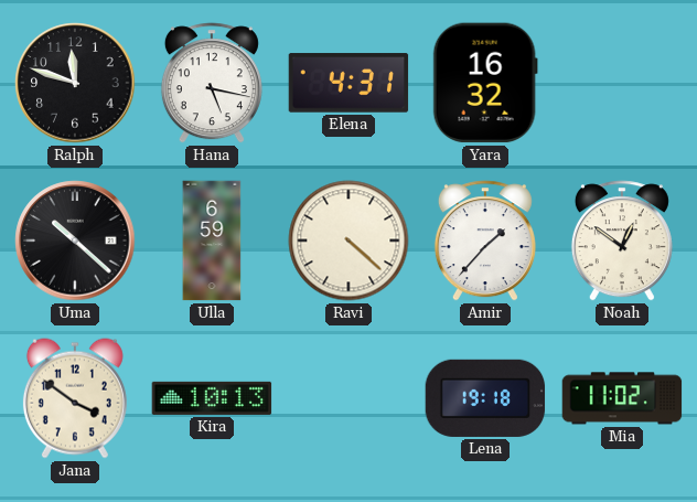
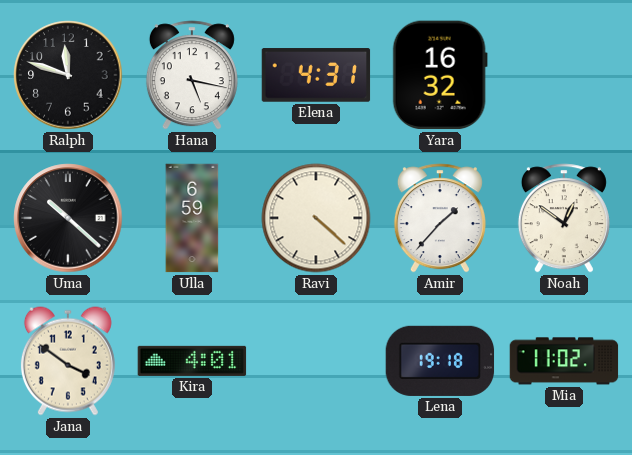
Kira: 10:13 -> 4:01
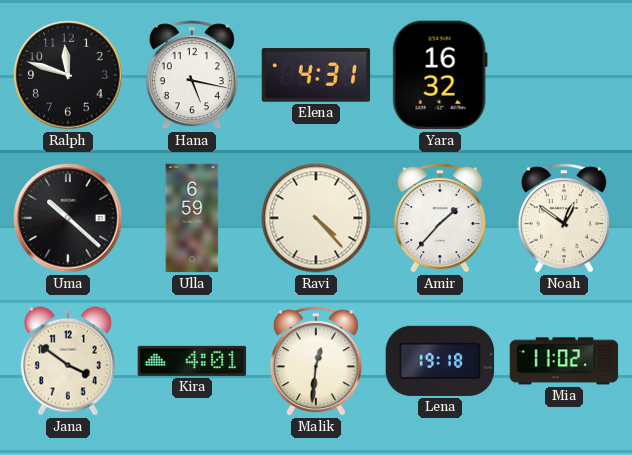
Ravi: 4:22 -> 4:23
Malik: none -> 12:31
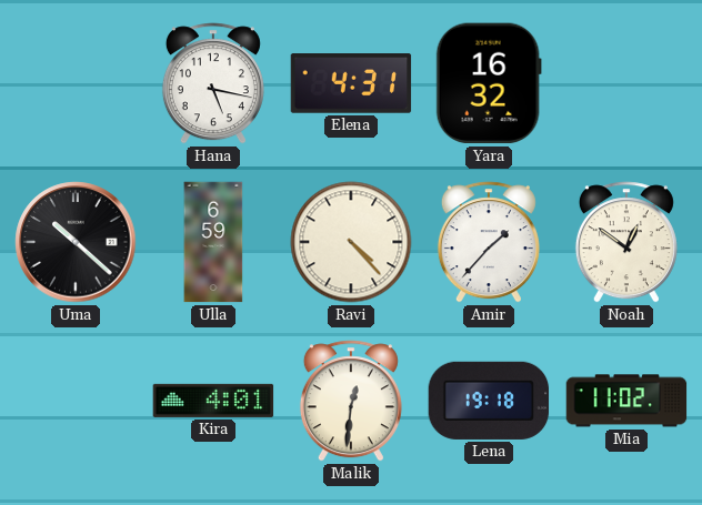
Ralph: 11:48 -> none
Jana: 3:51 -> none
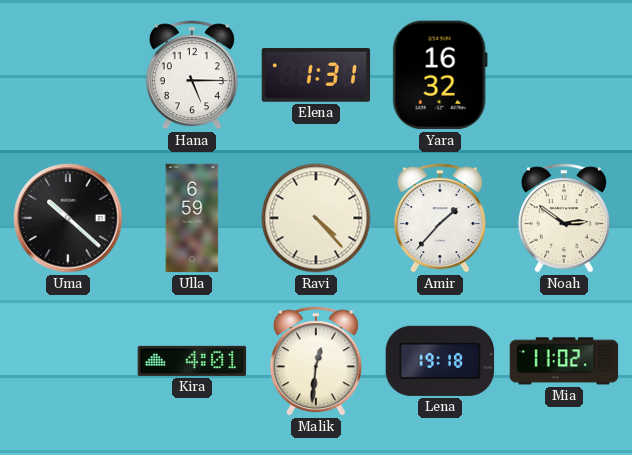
Hana: 5:17 -> 5:15
Elena: 4:31 -> 1:31
Noah: 12:51 -> 2:51
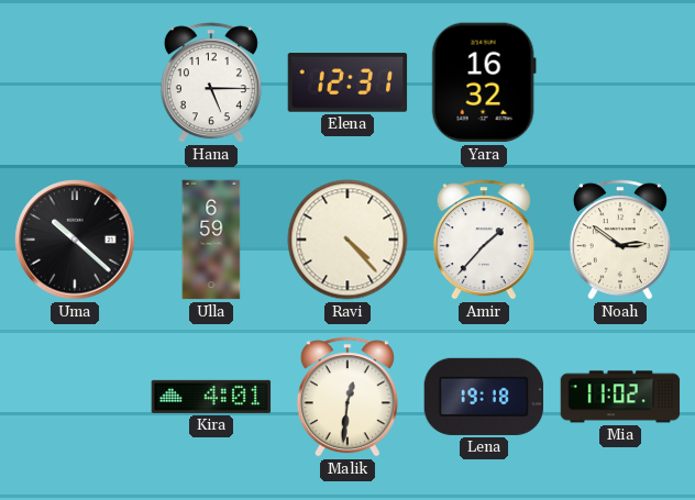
Elena: 1:31 -> 12:31
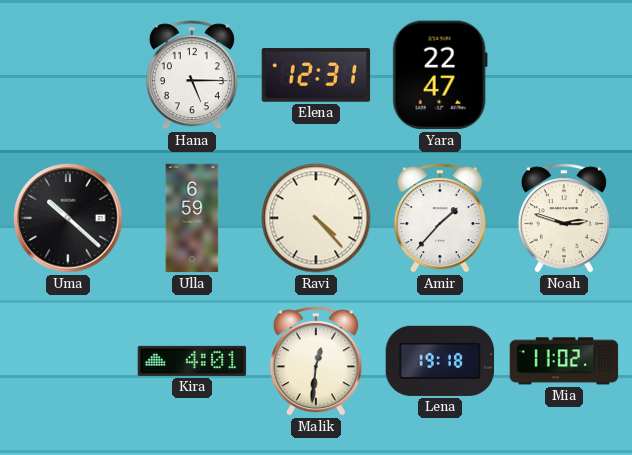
Yara: 16:32 -> 22:47
Noah: 2:51 -> 2:48
